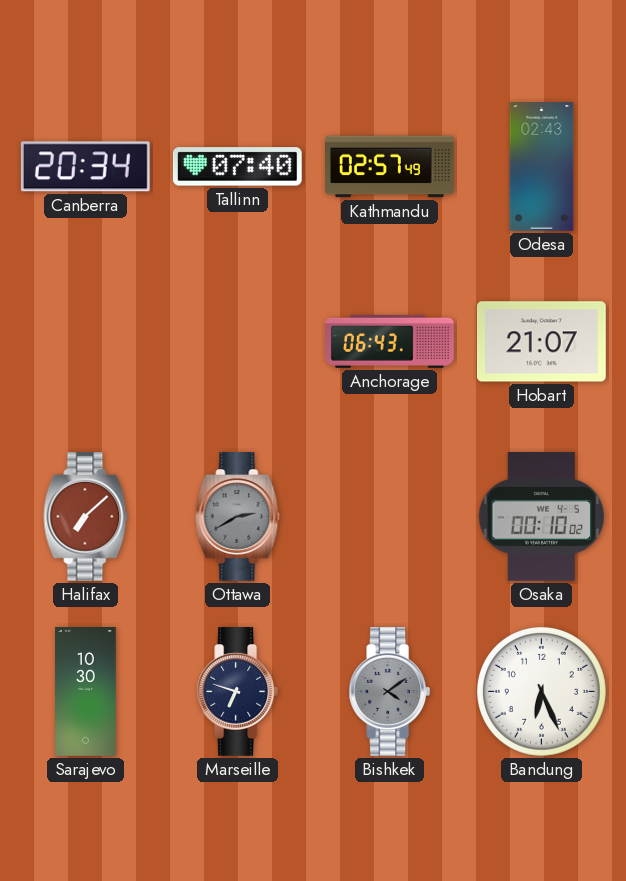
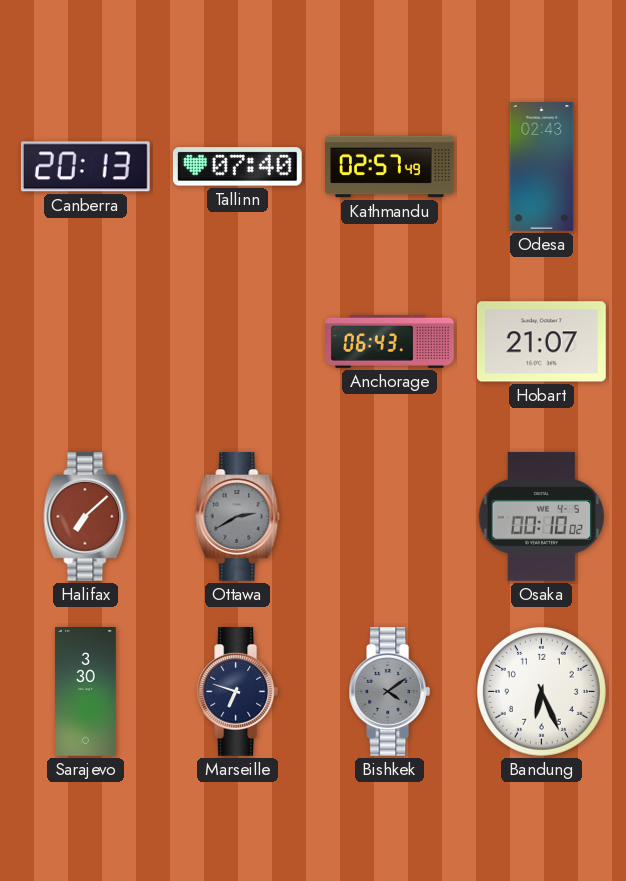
Canberra: 20:34 -> 20:13
Sarajevo: 10:30 -> 3:30
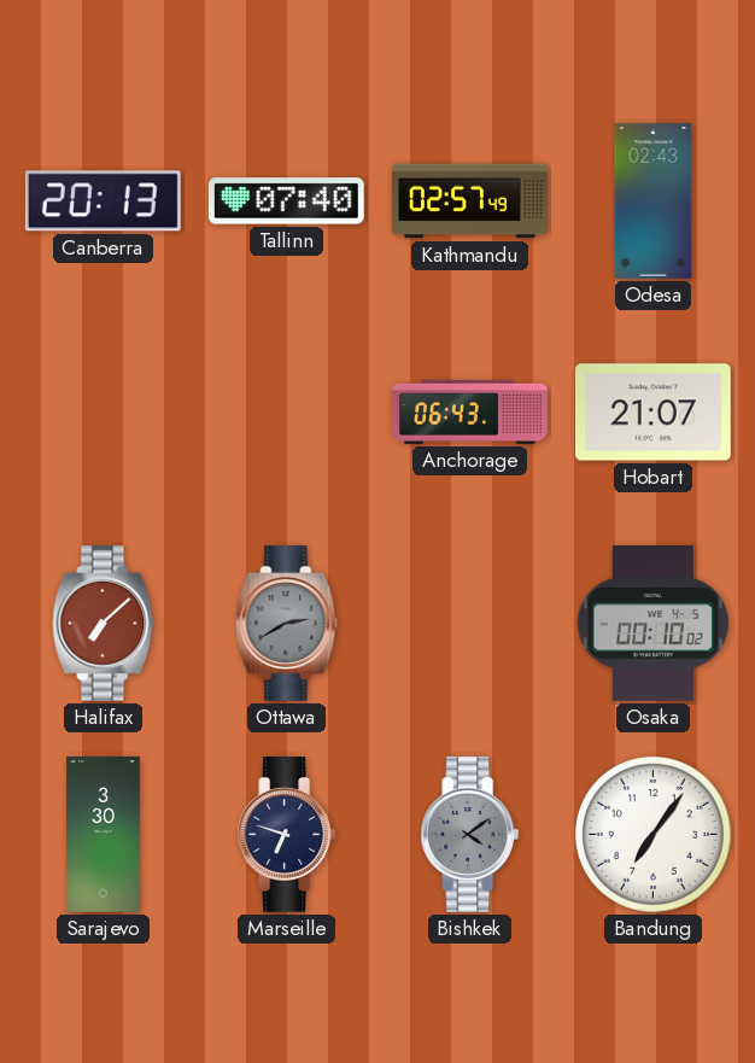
Bandung: 6:26 -> 7:06
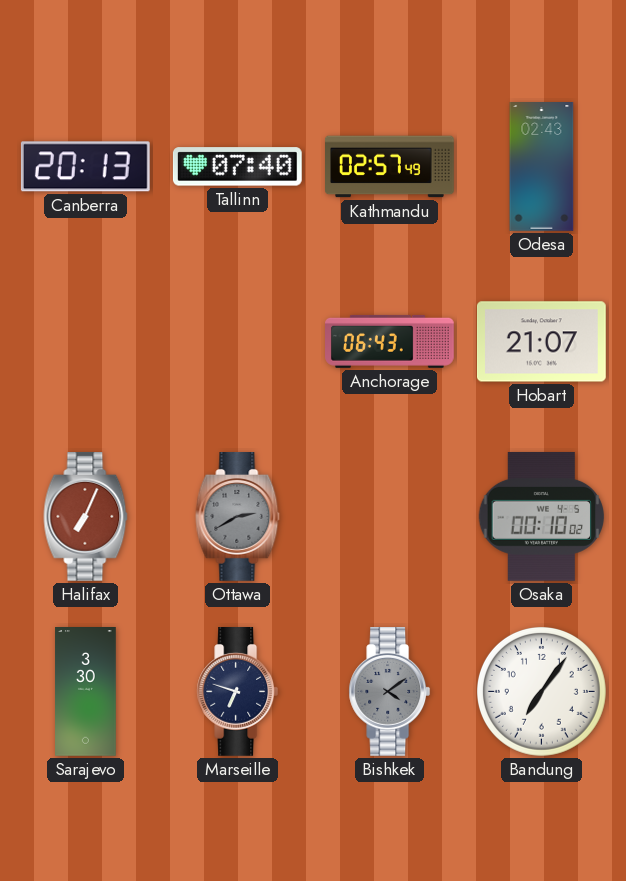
Halifax: 7:08 -> 7:04
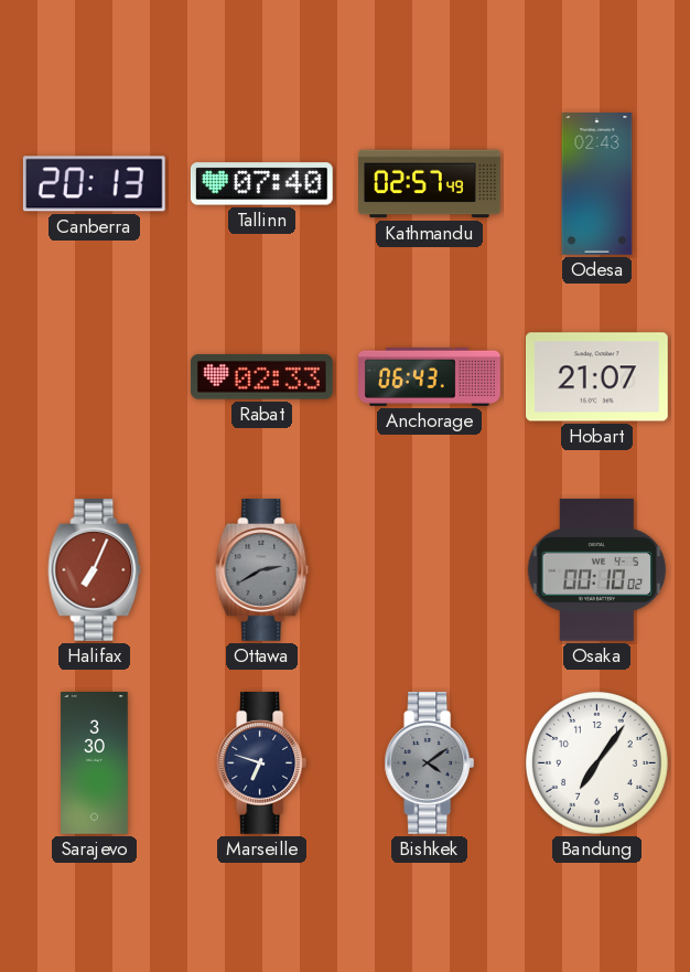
Rabat: none -> 02:33
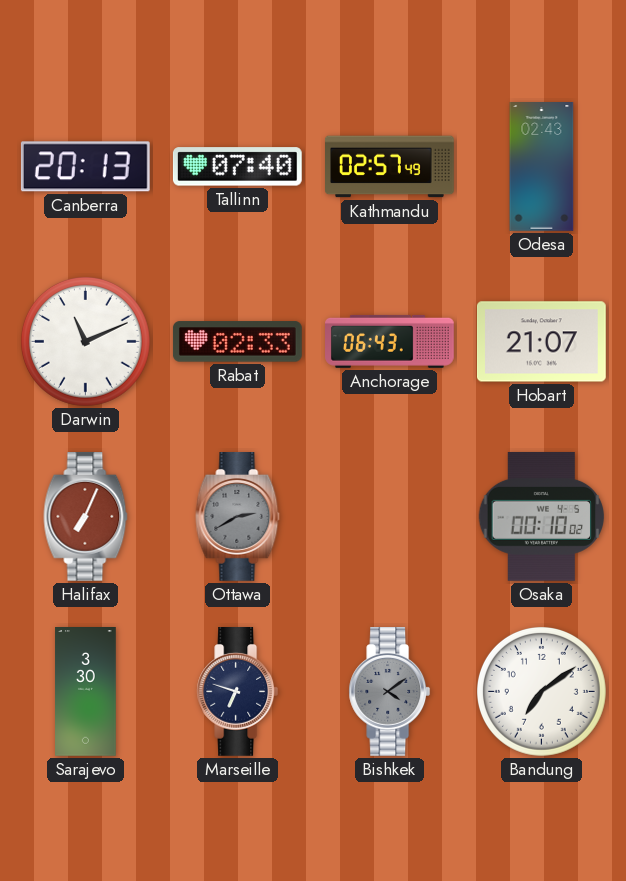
Darwin: none -> 11:11
Bandung: 7:06 -> 7:09
